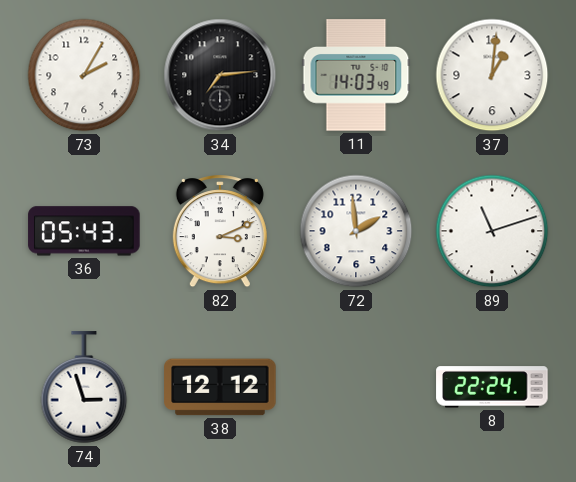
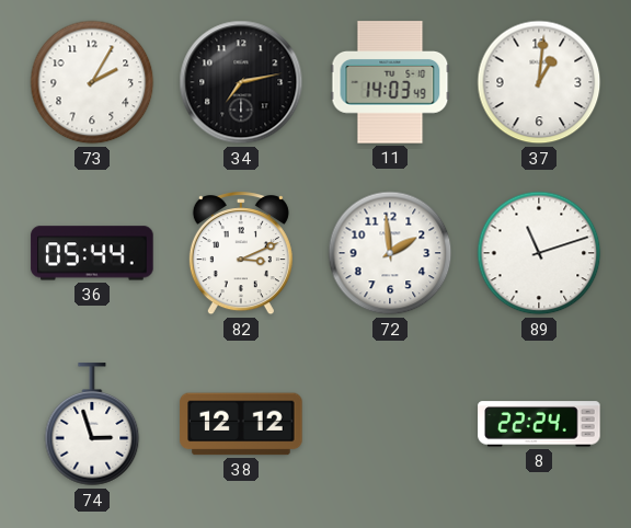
34: 7:14 -> 7:13
36: 05:43 -> 05:44
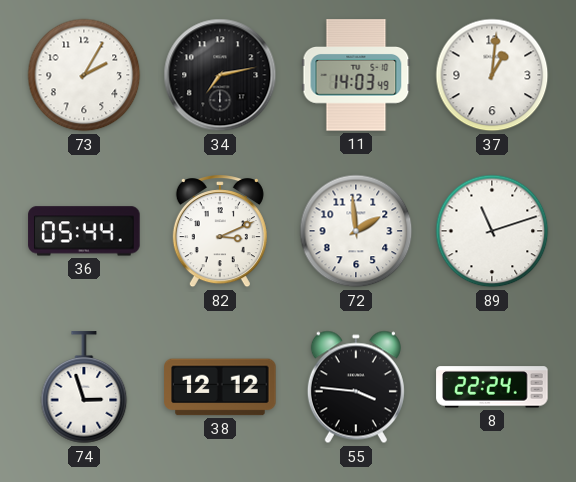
55: none -> 3:46
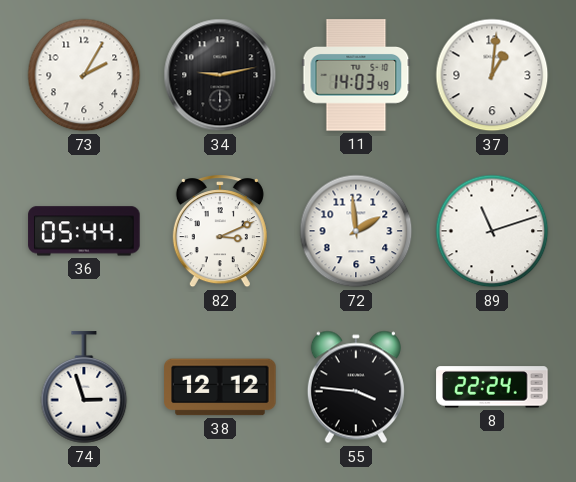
34: 7:13 -> 9:13
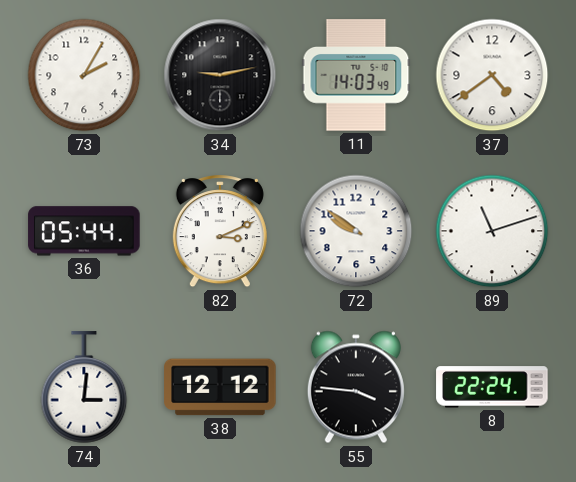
37: 1:01 -> 4:39
72: 1:59 -> 9:51
74: 2:57 -> 3:01
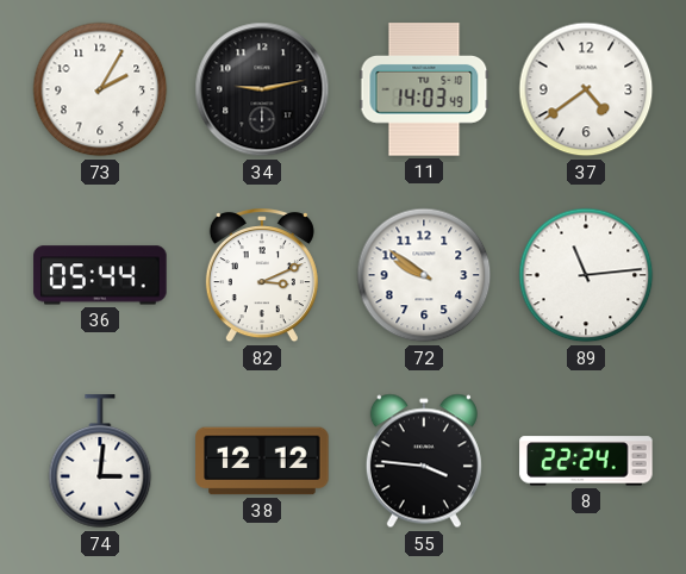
89: 11:12 -> 11:14
